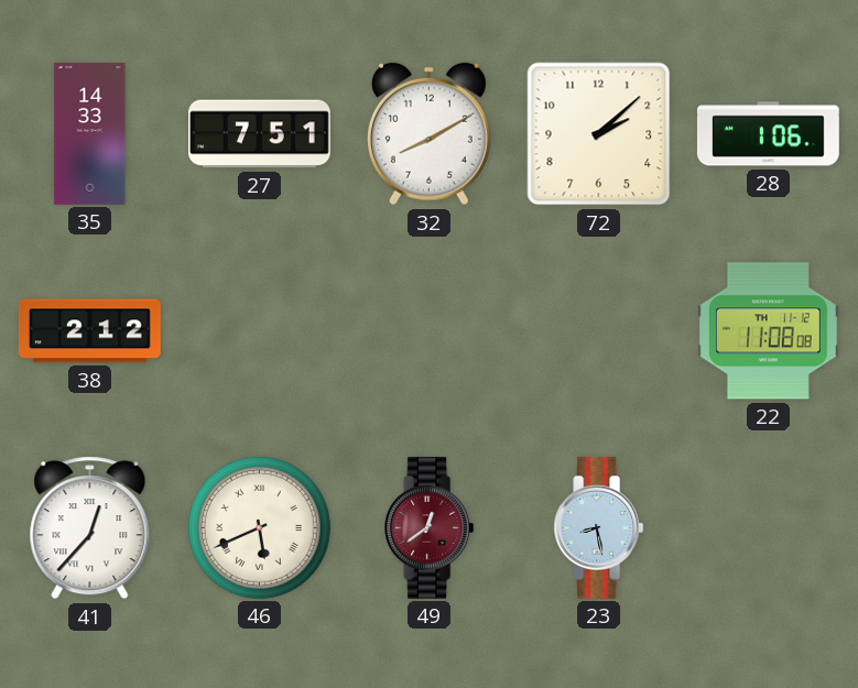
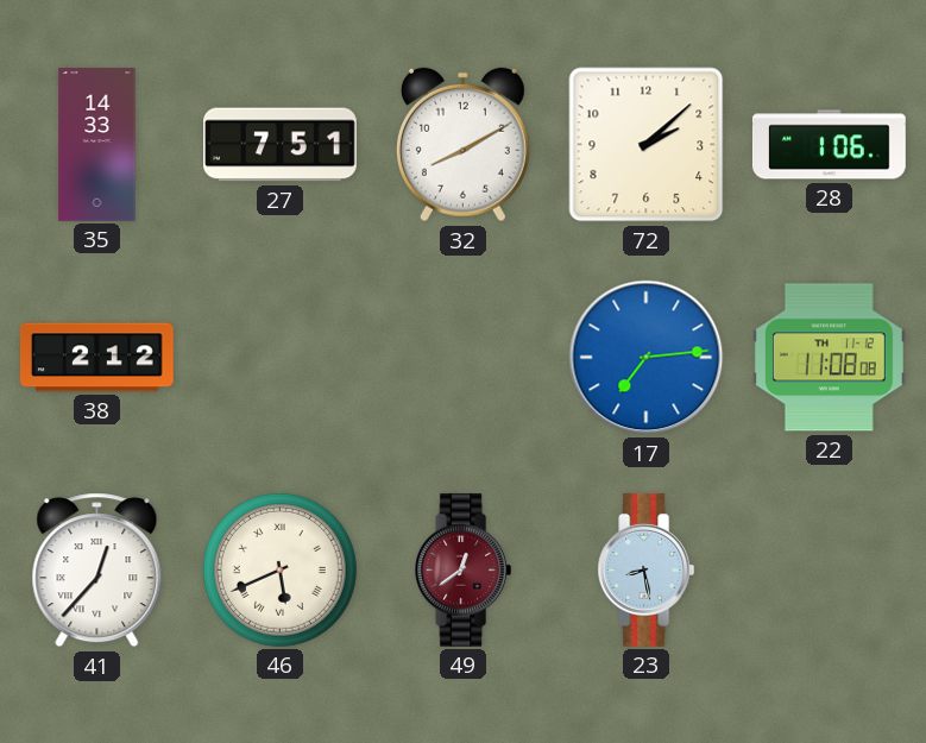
17: none -> 7:14
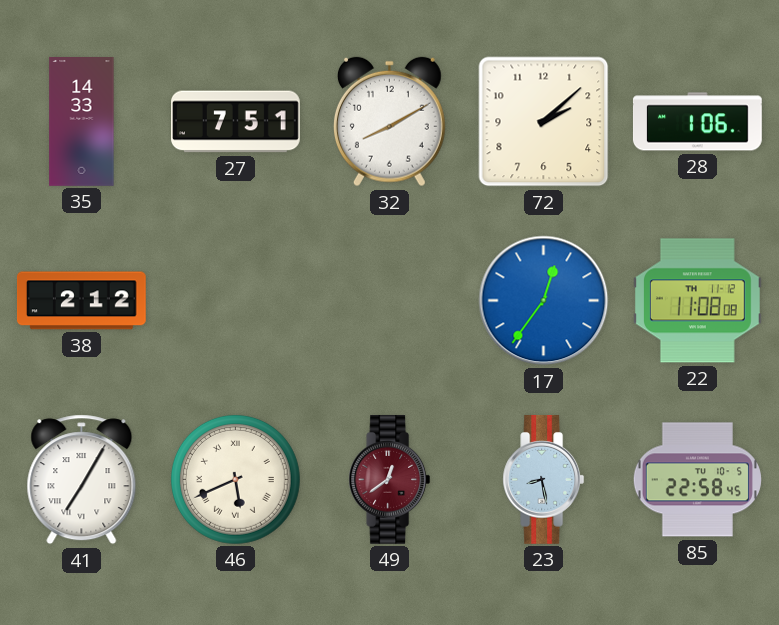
17: 7:14 -> 12:36
41: 12:37 -> 7:05
85: none -> 22:58
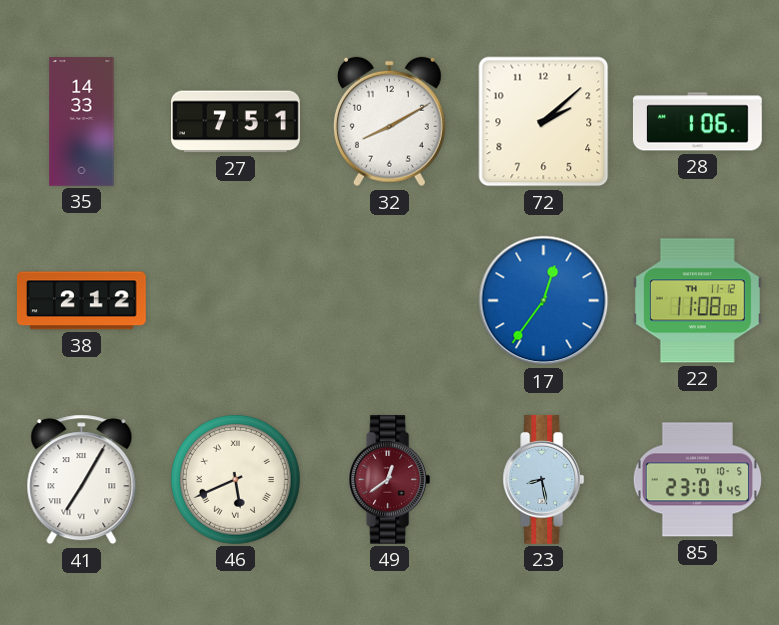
85: 22:58 -> 23:01
